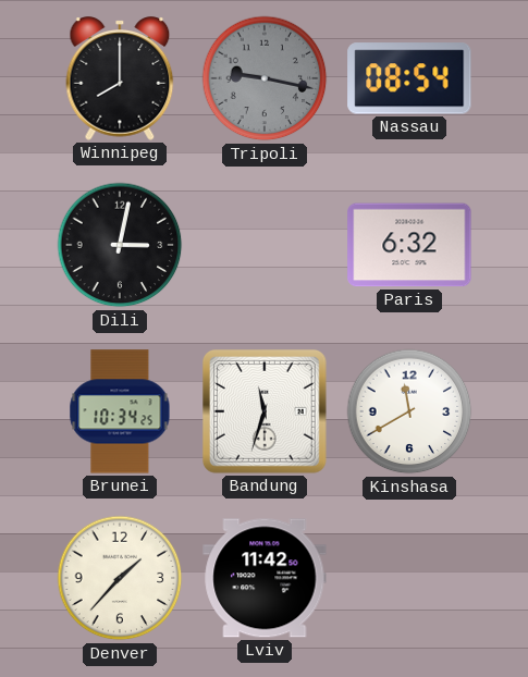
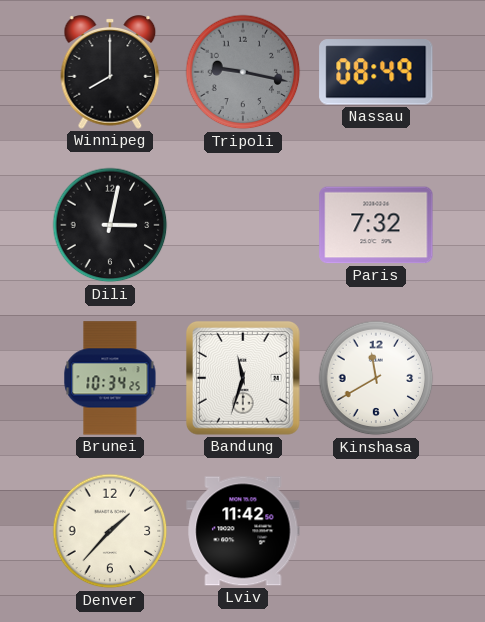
Nassau: 08:54 -> 08:49
Paris: 6:32 -> 7:32
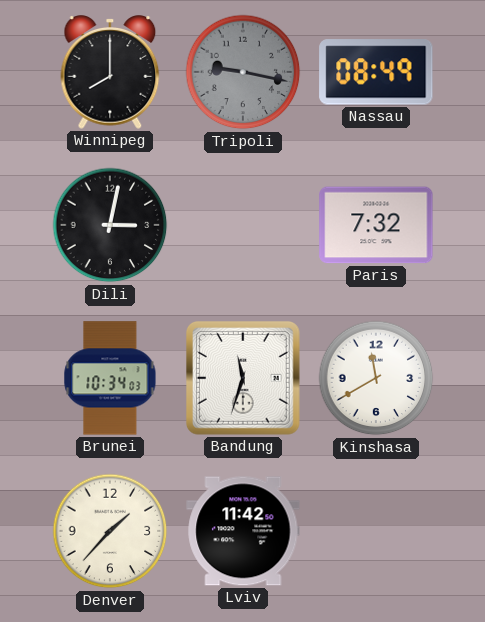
Brunei: 10:34:25 -> 10:34:03
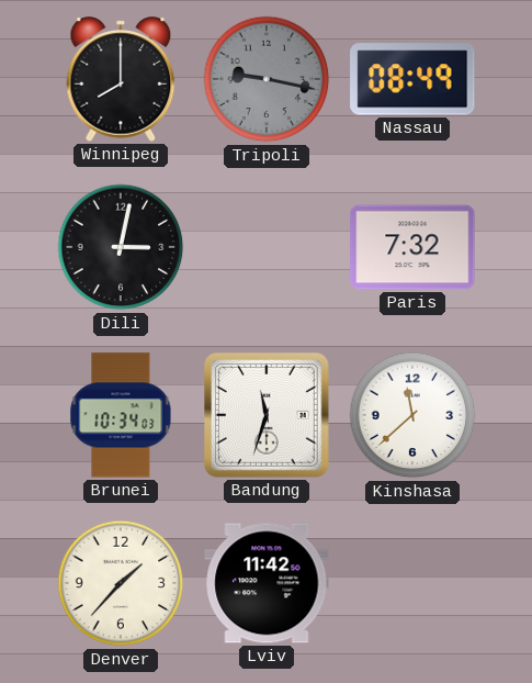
Kinshasa: 11:40 -> 11:38
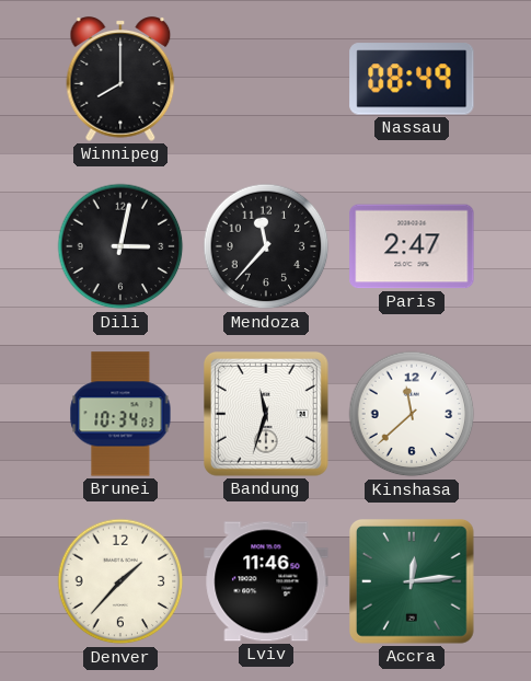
Tripoli: 9:17 -> none
Mendoza: none -> 11:37
Paris: 7:32 -> 2:47
Lviv: 11:42 -> 11:46
Accra: none -> 12:14
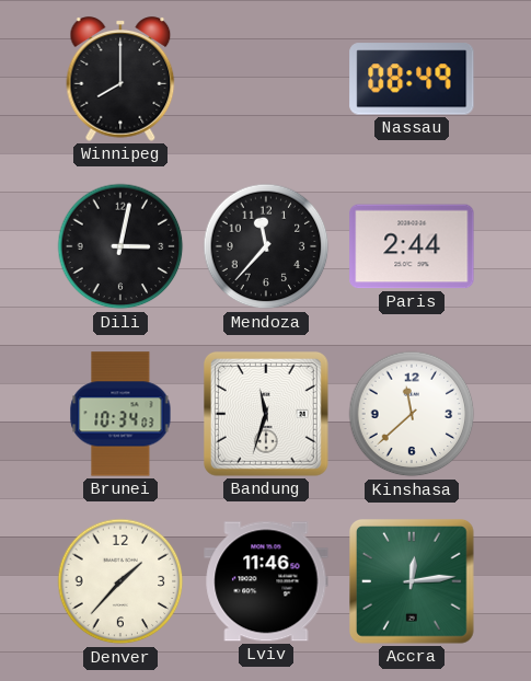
Paris: 2:47 -> 2:44
